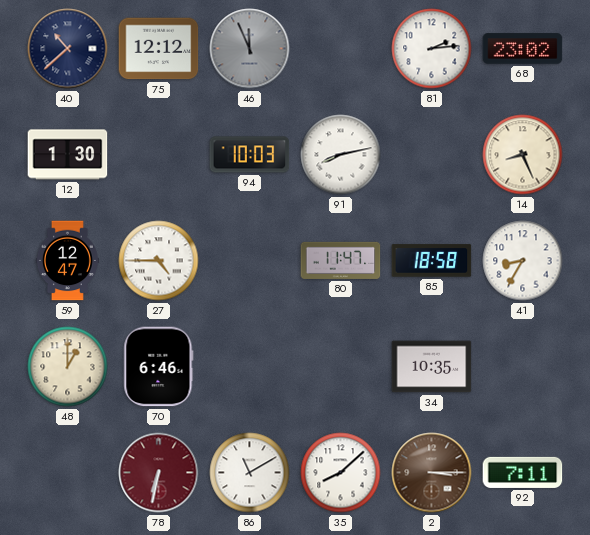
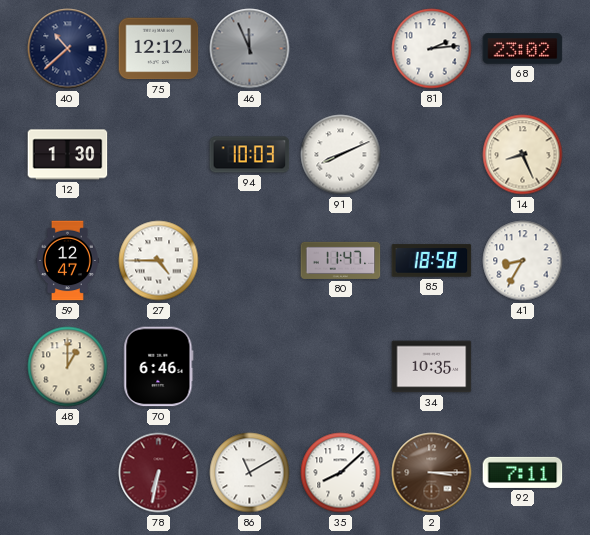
91: 8:13 -> 8:11
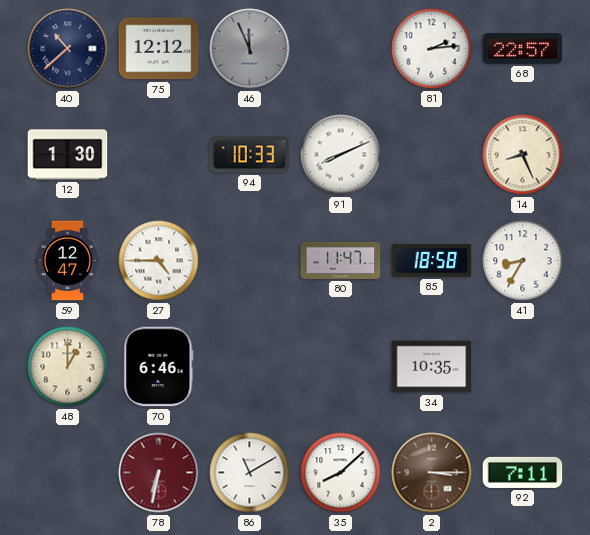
68: 23:02 -> 22:57
94: 10:03 -> 10:33
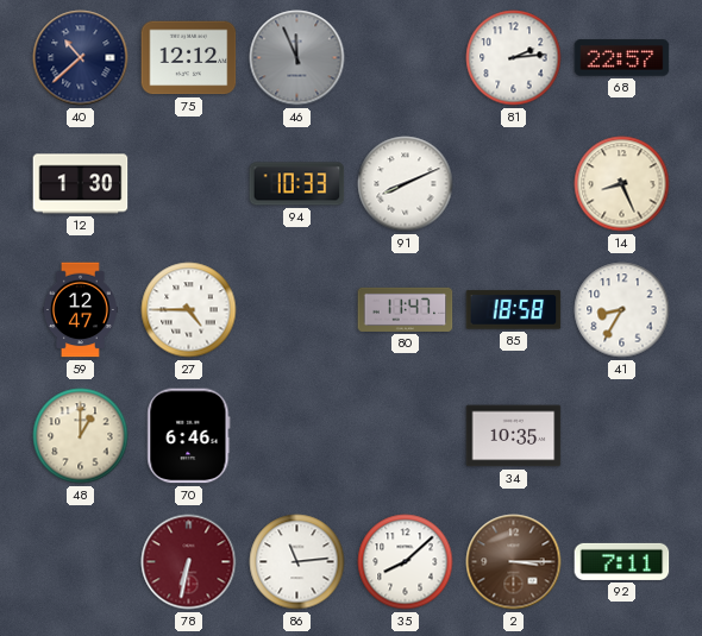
86: 11:10 -> 11:14
